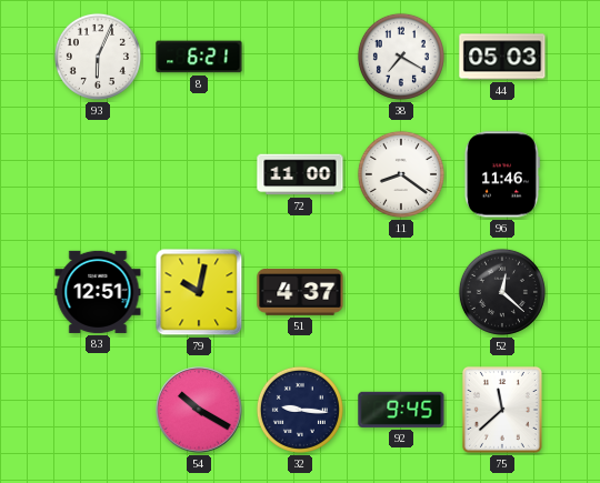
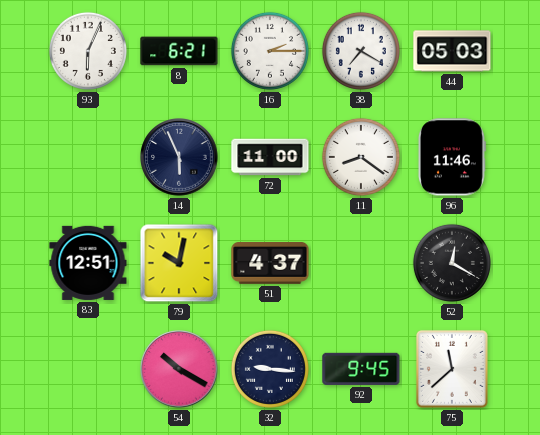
16: none -> 2:15
14: none -> 5:56
52: 12:22 -> 12:20
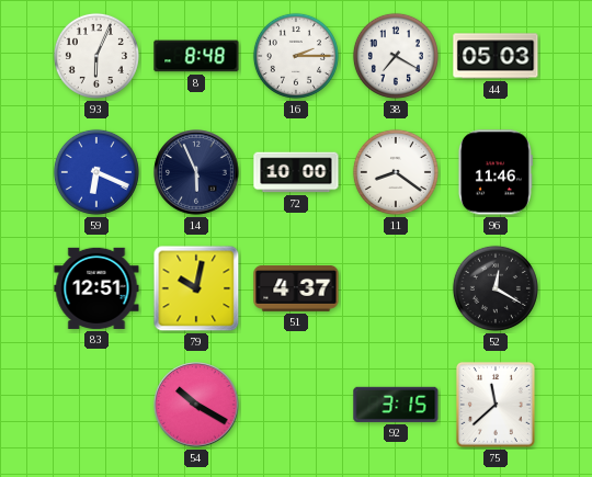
8: 6:21 -> 8:48
59: none -> 6:19
72: 11:00 -> 10:00
32: 9:16 -> none
92: 9:45 -> 3:15
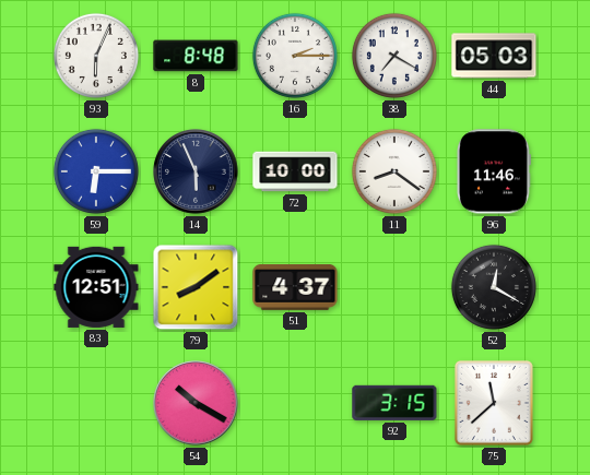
59: 6:19 -> 6:15
79: 10:02 -> 8:09
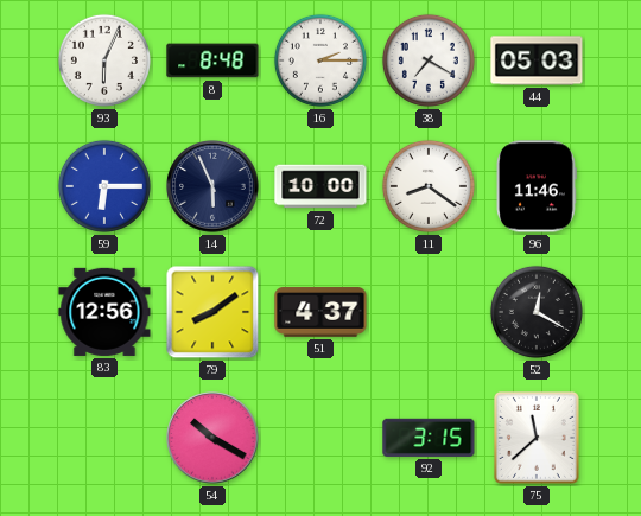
83: 12:51 -> 12:56
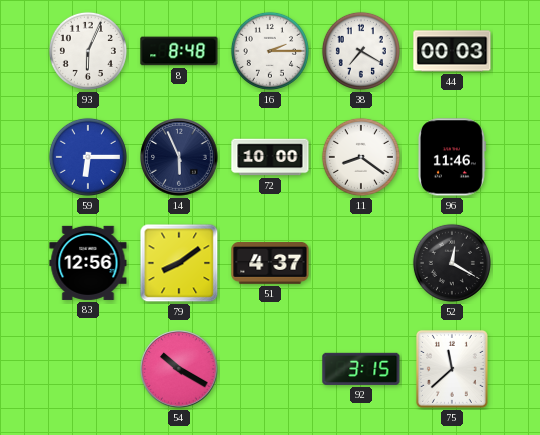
44: 05:03 -> 00:03
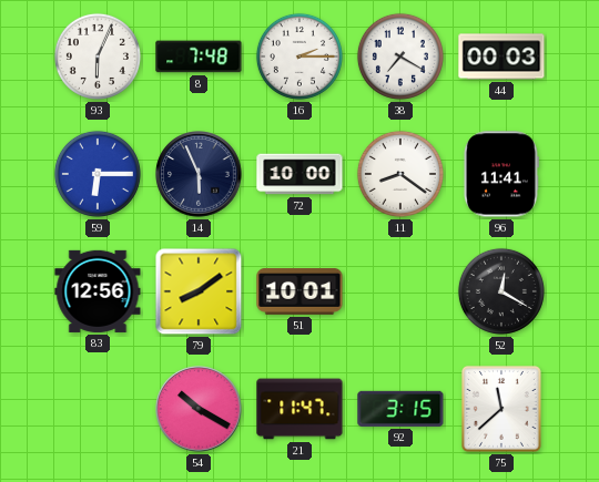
8: 8:48 -> 7:48
96: 11:46 -> 11:41
51: 4:37 -> 10:01
21: none -> 11:47
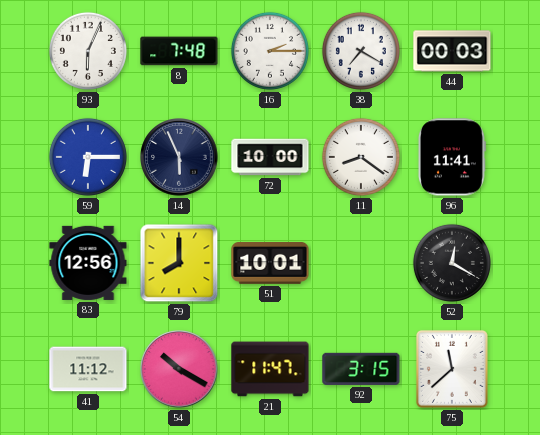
79: 8:09 -> 8:00
41: none -> 11:12
